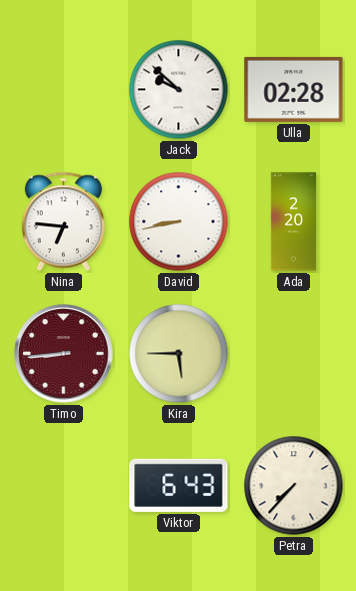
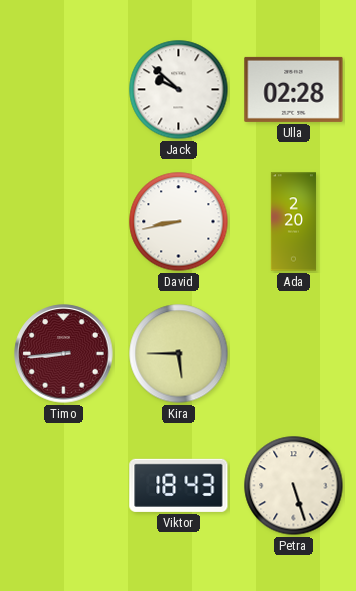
Nina: 6:46 -> none
Viktor: 6:43 -> 18:43
Petra: 7:37 -> 5:27
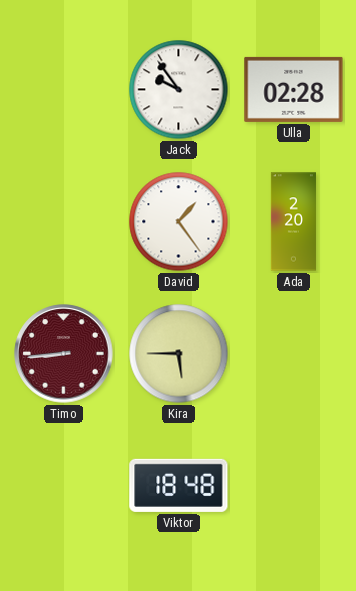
Jack: 9:52 -> 9:54
David: 8:43 -> 1:24
Viktor: 18:43 -> 18:48
Petra: 5:27 -> none
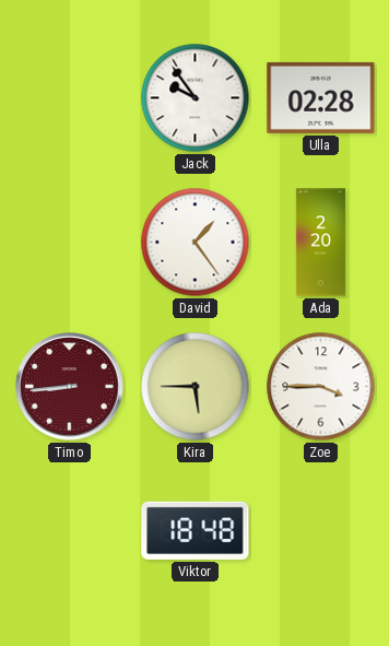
Zoe: none -> 3:45
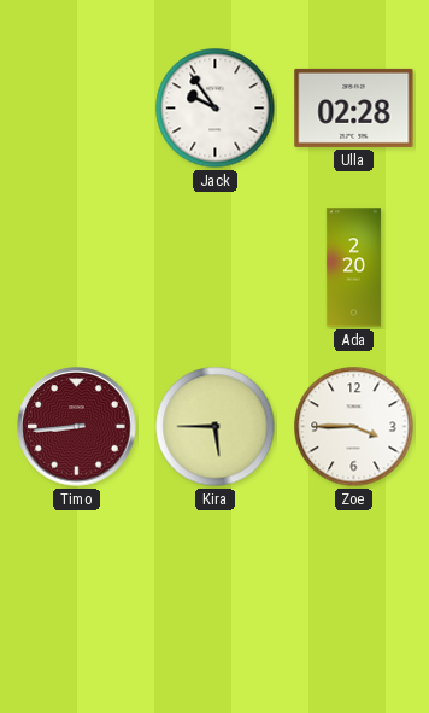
David: 1:24 -> none
Viktor: 18:48 -> none
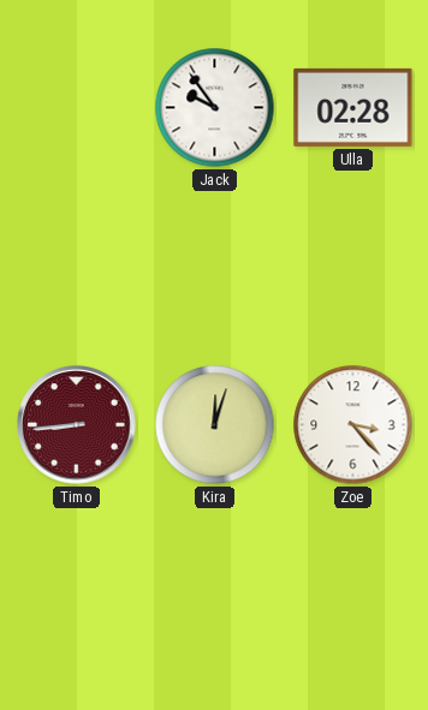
Ada: 2:20 -> none
Kira: 5:45 -> 12:03
Zoe: 3:45 -> 3:23
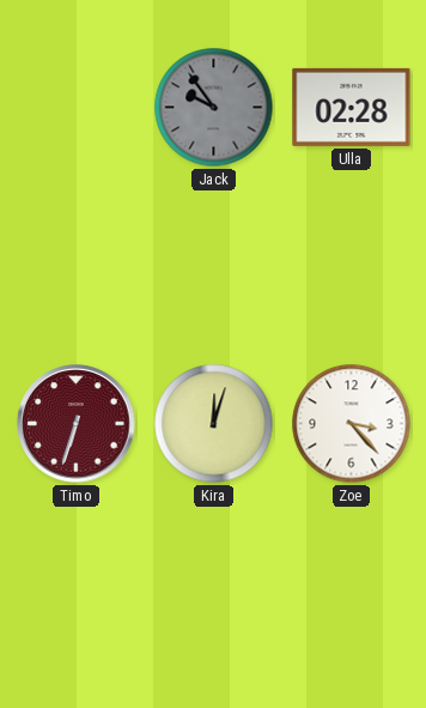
Jack dial: white -> grey
Timo: 8:44 -> 6:33
